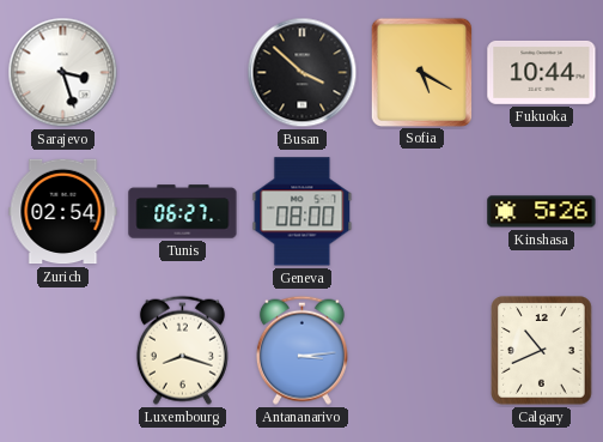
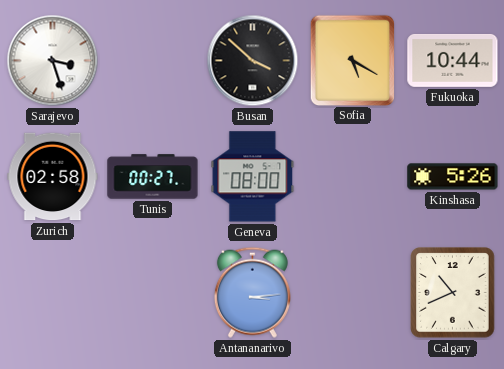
Zurich: 02:54 -> 02:58
Tunis: 06:27 -> 00:27
Luxembourg: 8:18 -> none
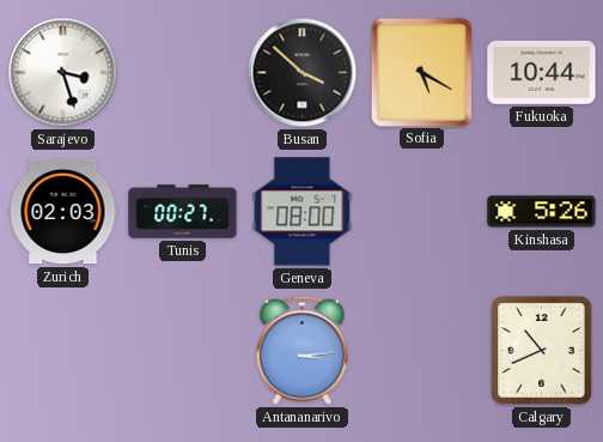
Zurich: 02:58 -> 02:03
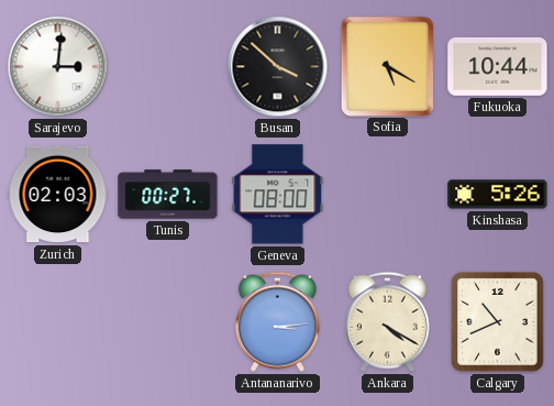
Sarajevo: 3:27 -> 3:01
Ankara: none -> 4:20
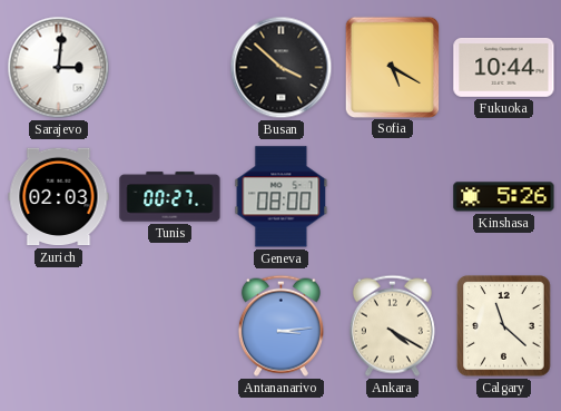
Calgary: 10:41 -> 11:22
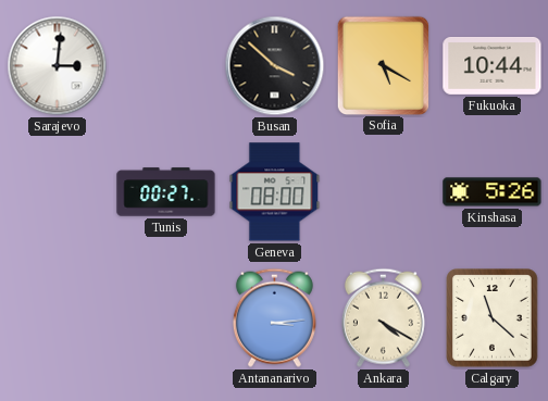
Zurich: 02:03 -> none
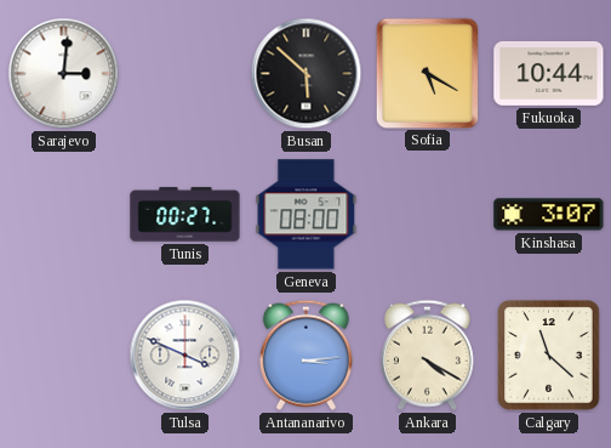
Busan: 3:52 -> 5:52
Kinshasa: 5:26 -> 3:07
Tulsa: none -> 3:49
